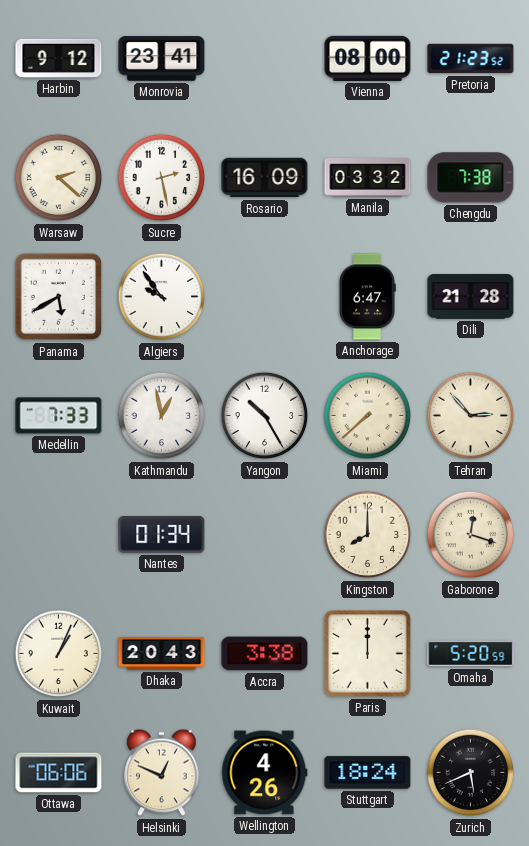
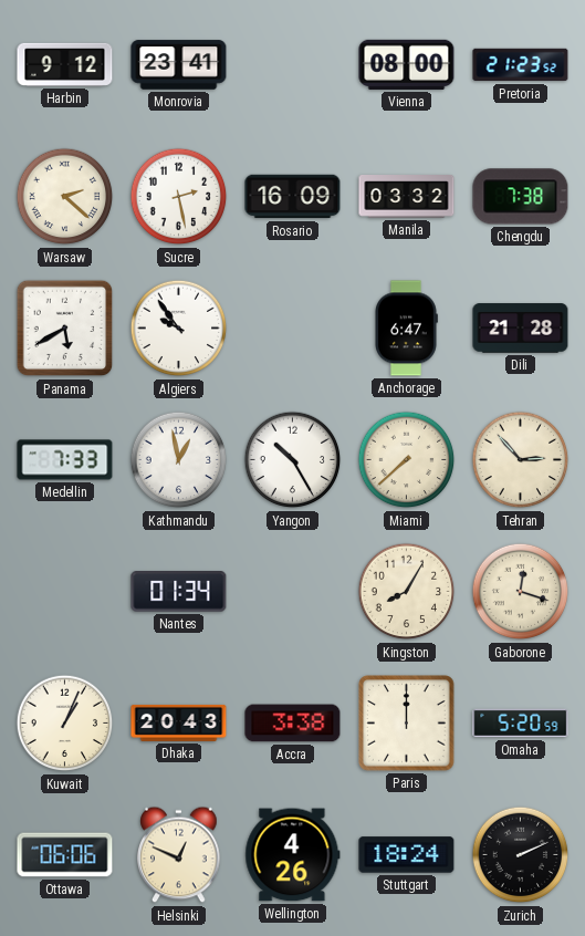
Kingston: 8:00 -> 8:05
Zurich: 5:41 -> 2:11
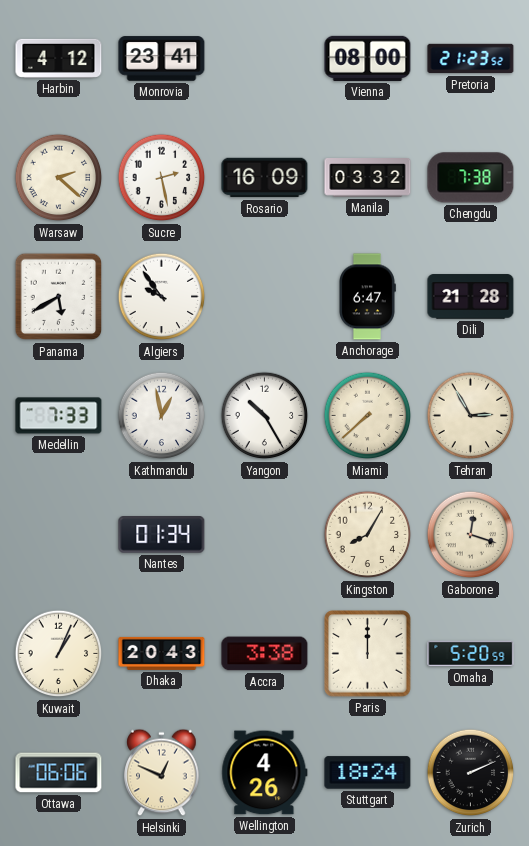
Harbin: 9:12 -> 4:12
Tehran: 2:53 -> 2:55
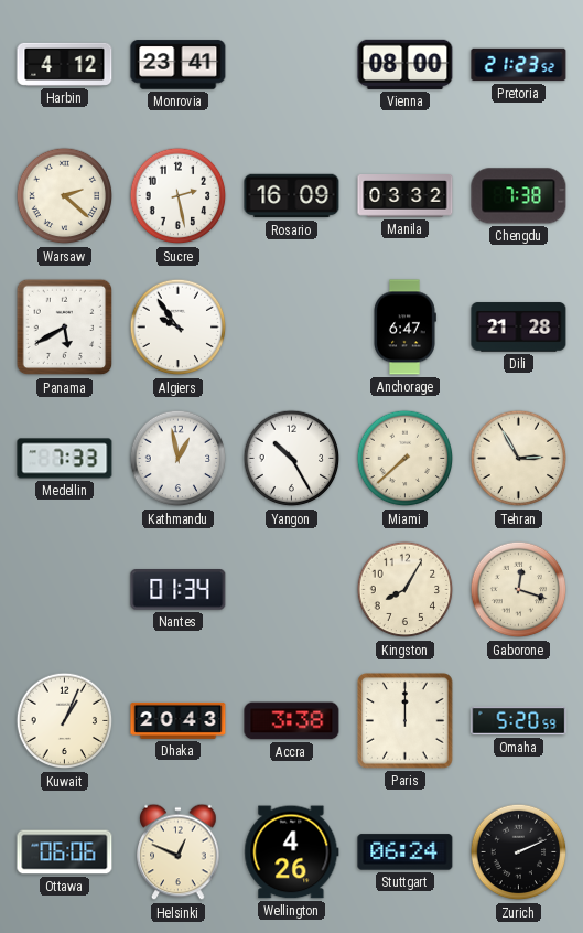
Stuttgart: 18:24 -> 06:24
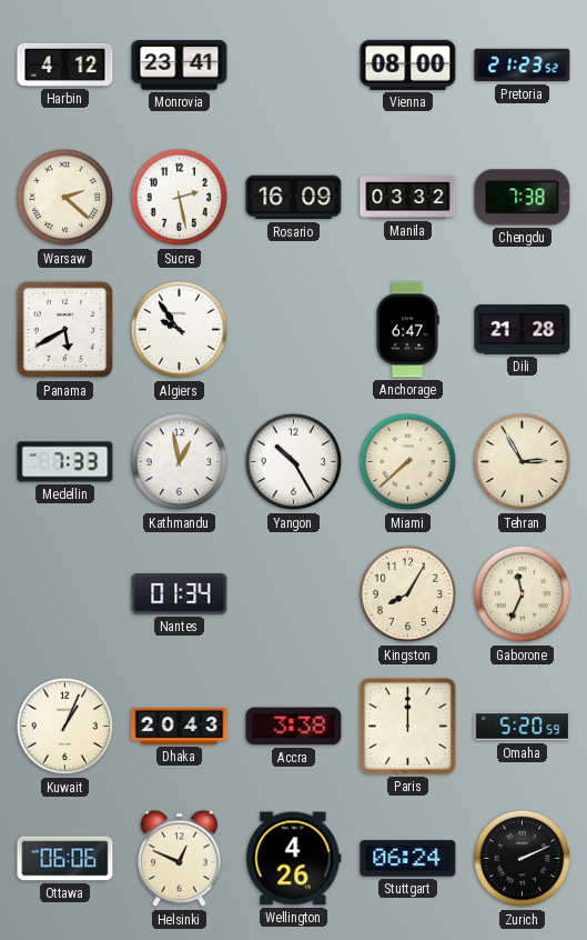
Gaborone: 12:18 -> 11:34
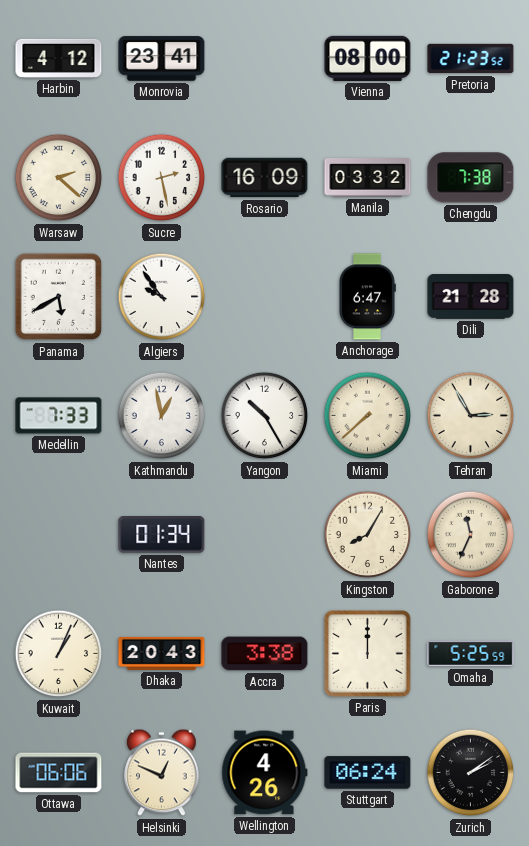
Omaha: 5:20 -> 5:25
Zurich: 2:11 -> 2:09
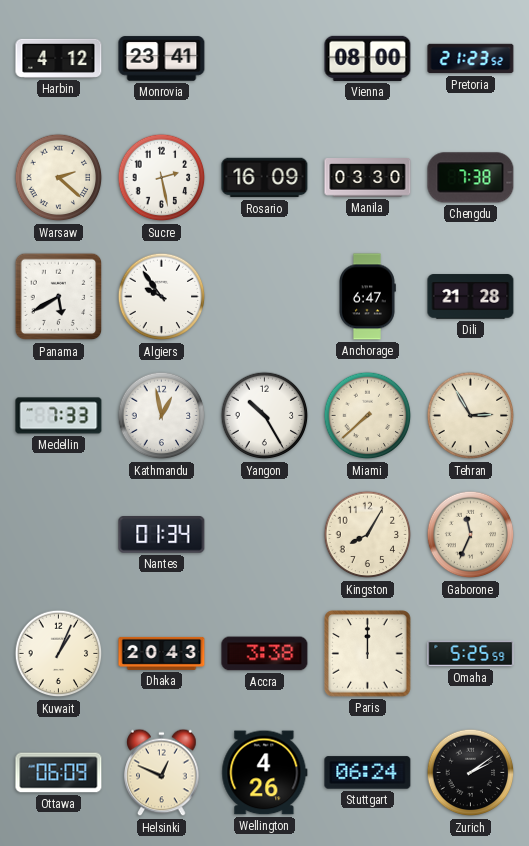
Manila: 03:32 -> 03:30
Ottawa: 06:06 -> 06:09
